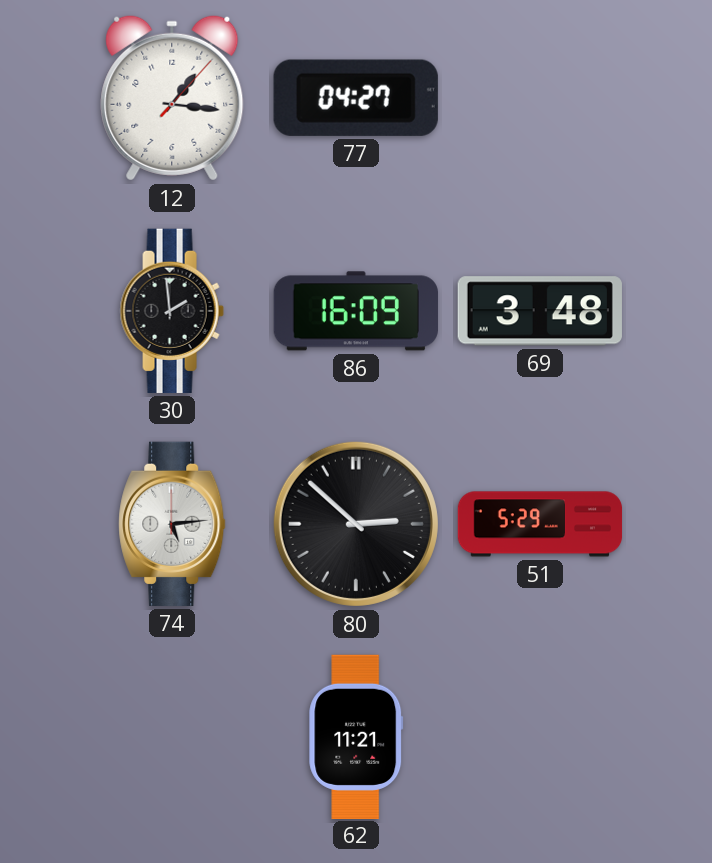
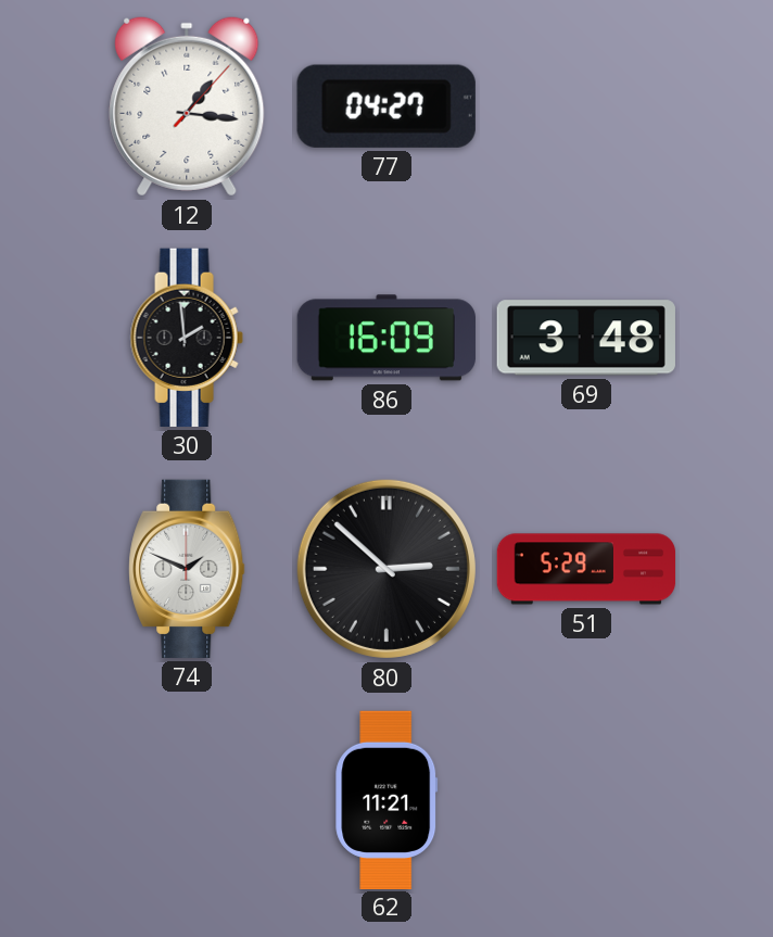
74: 5:14 -> 1:49
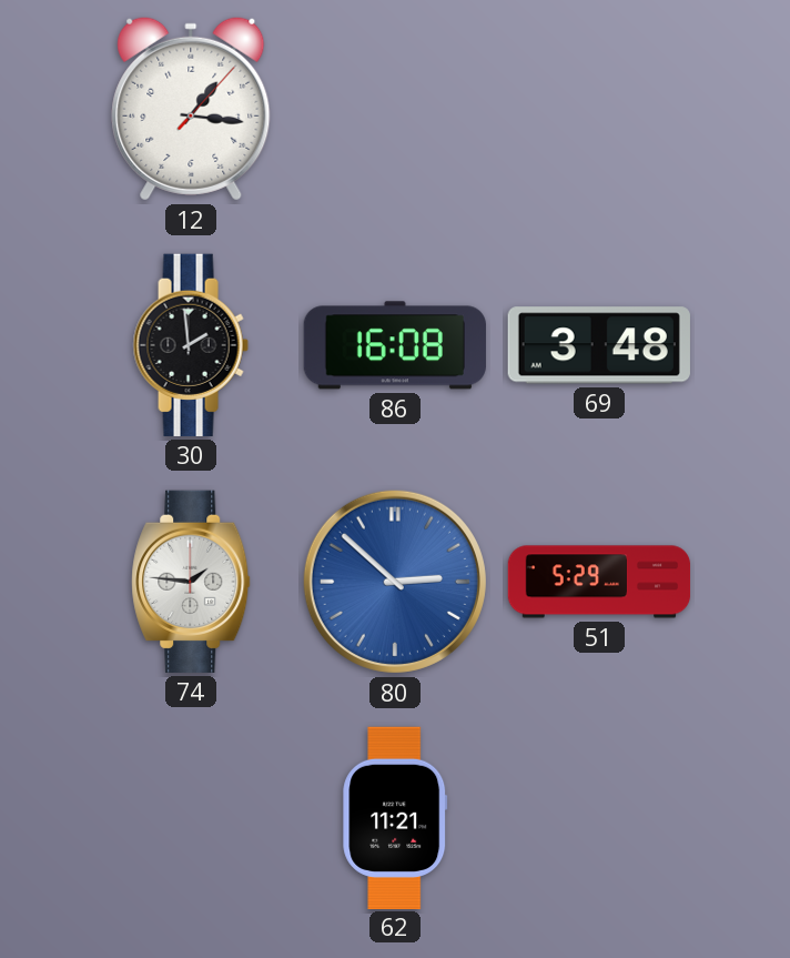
77: 04:27 -> none
86: 16:09 -> 16:08
74: 1:49 -> 1:46
80 dial: black -> blue
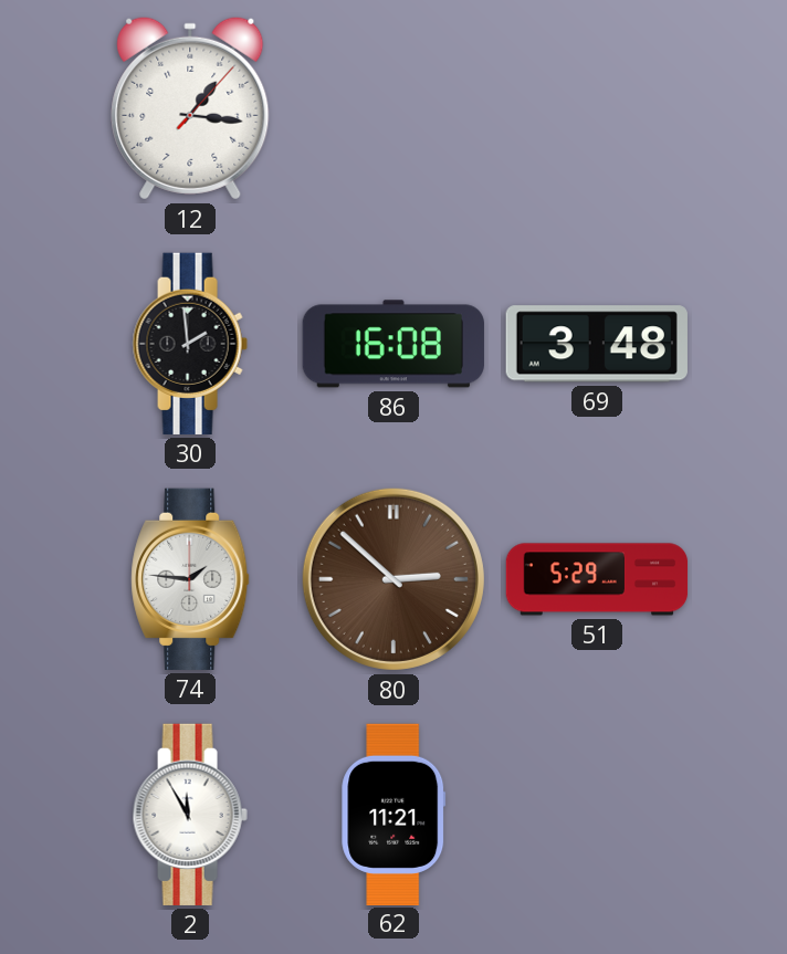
80 dial: blue -> brown
2: none -> 11:55
